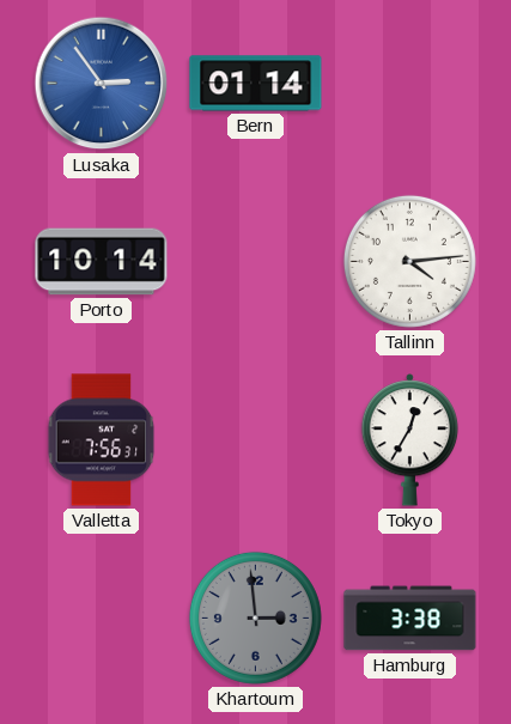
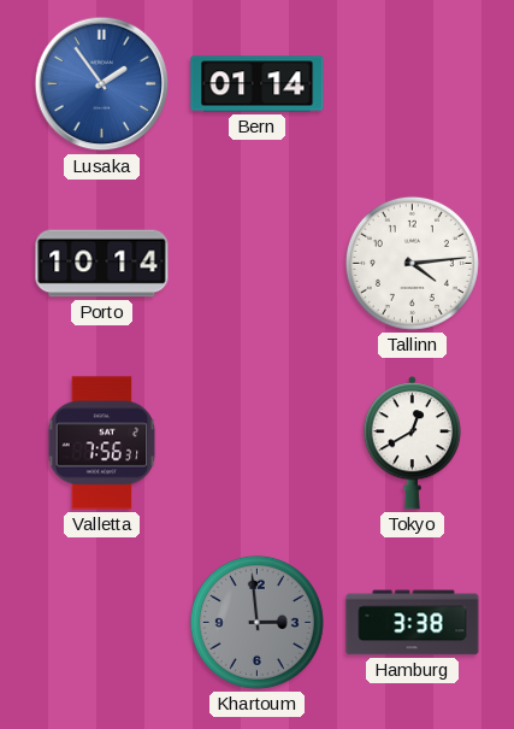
Lusaka: 2:54 -> 1:54
Tokyo: 12:35 -> 12:40
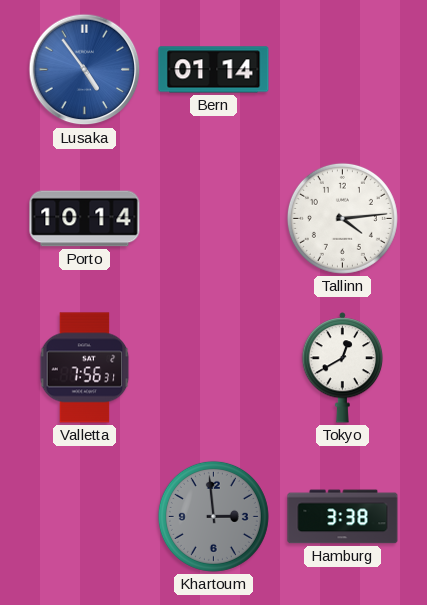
Lusaka: 1:54 -> 4:54
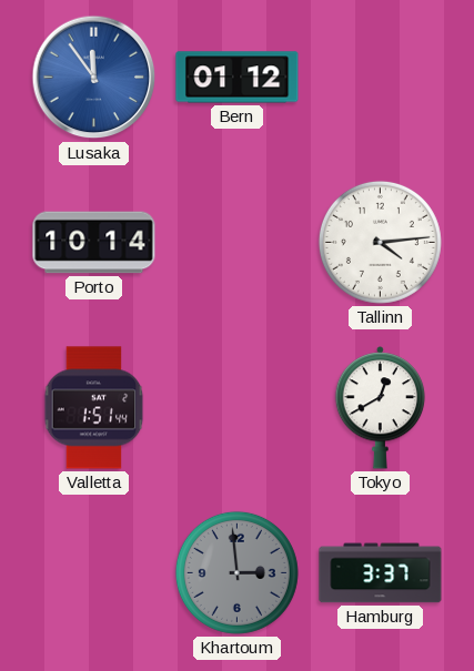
Lusaka: 4:54 -> 11:54
Bern: 01:14 -> 01:12
Valletta: 7:56 -> 1:51
Hamburg: 3:38 -> 3:37
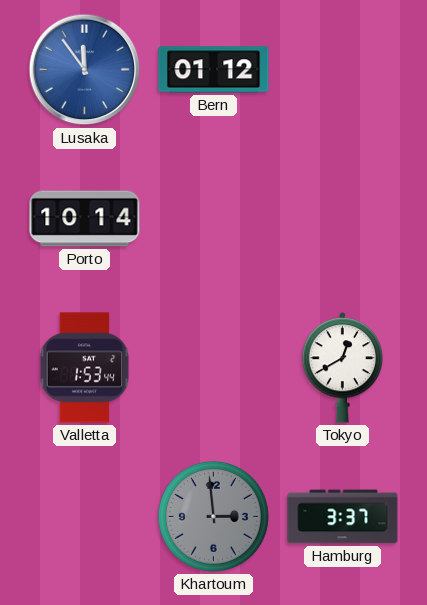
Tallinn: 4:14 -> none
Valletta: 1:51 -> 1:53
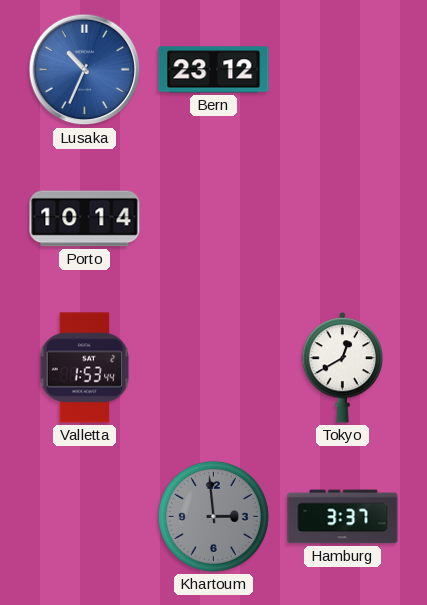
Lusaka: 11:54 -> 10:34
Bern: 01:12 -> 23:12
